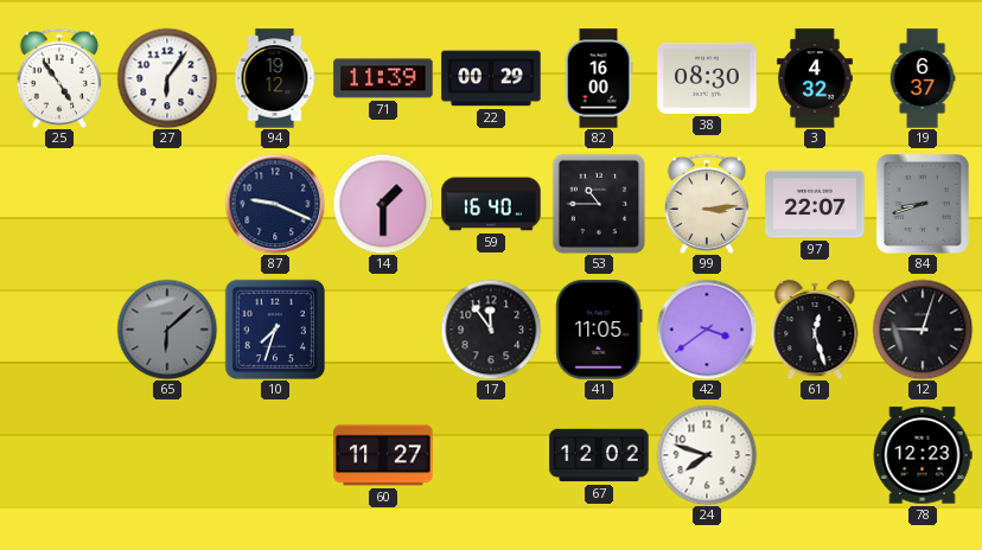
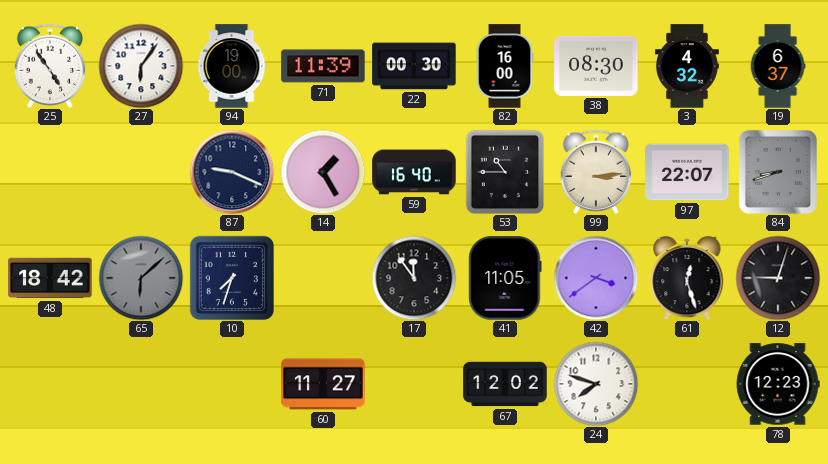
94: 19:12 -> 19:00
22: 00:29 -> 00:30
14: 1:30 -> 1:25
48: none -> 18:42
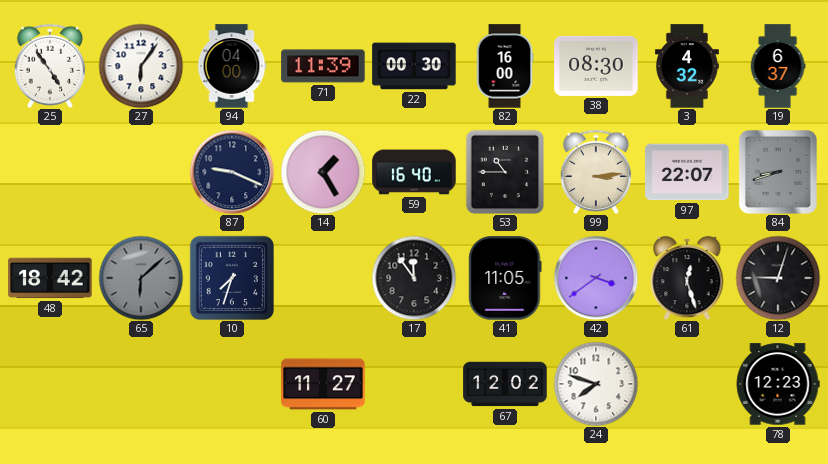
94: 19:00 -> 04:00
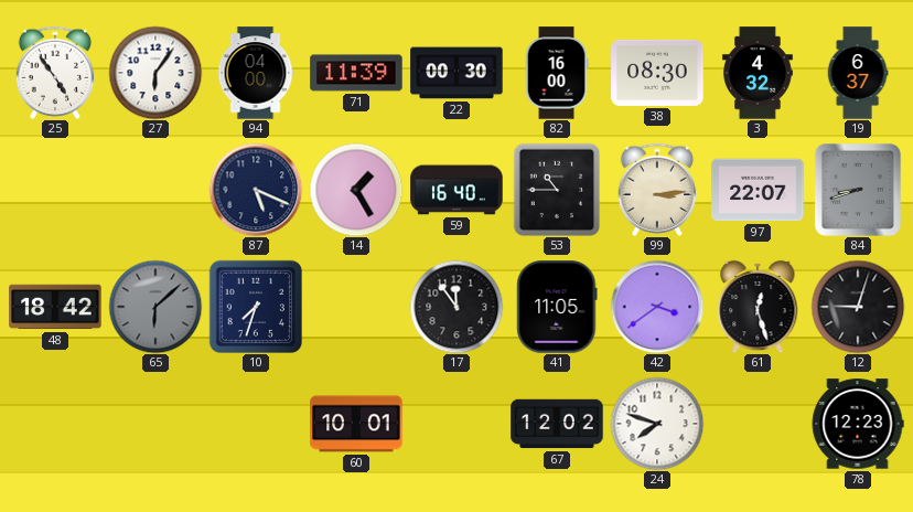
87: 9:19 -> 5:19
60: 11:27 -> 10:01
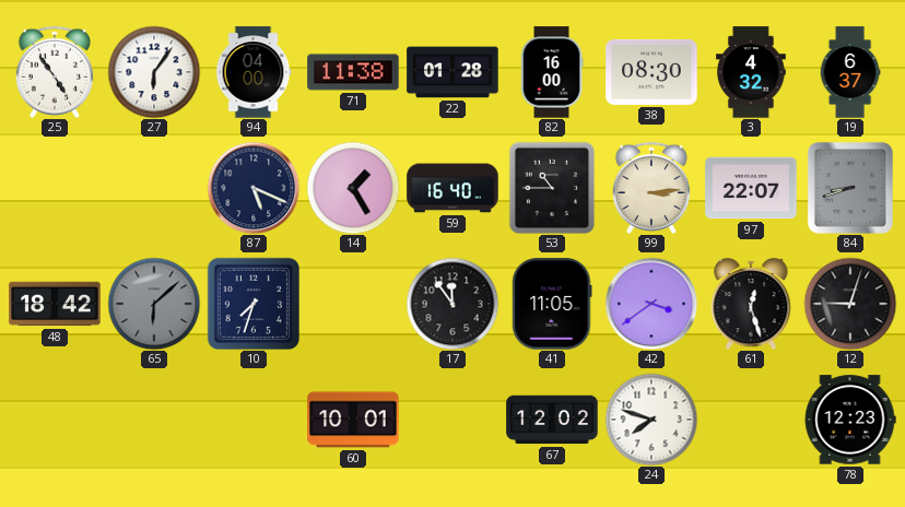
71: 11:39 -> 11:38
22: 00:30 -> 01:28
